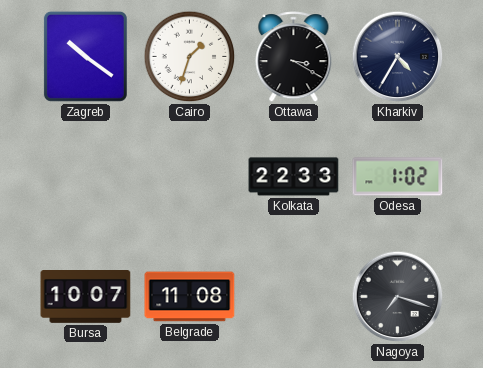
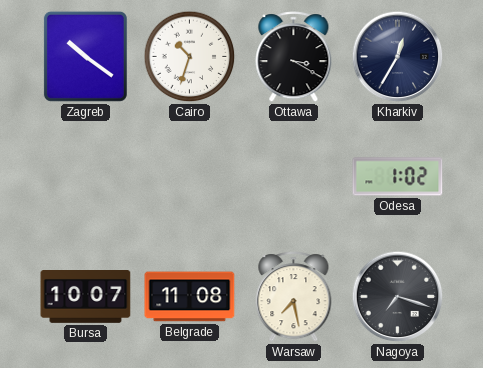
Cairo: 1:33 -> 10:33
Kharkiv: 4:35 -> 12:35
Kolkata: 22:33 -> none
Warsaw: none -> 7:28
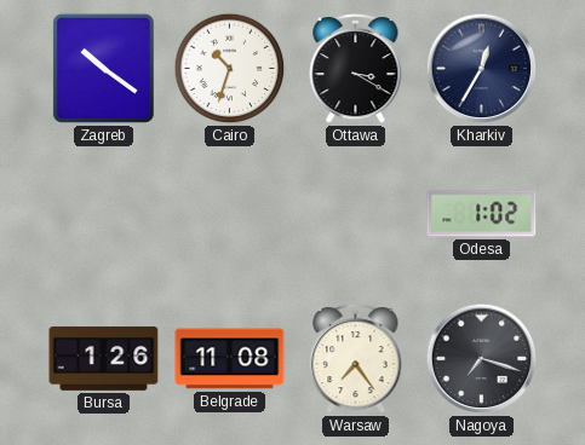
Bursa: 10:07 -> 1:26
Warsaw: 7:28 -> 7:24
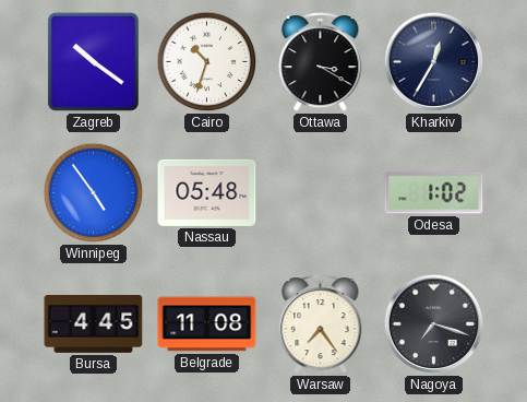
Winnipeg: none -> 4:54
Nassau: none -> 05:48
Bursa: 1:26 -> 4:45
